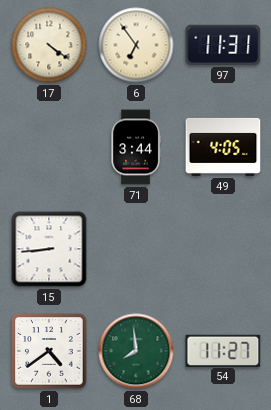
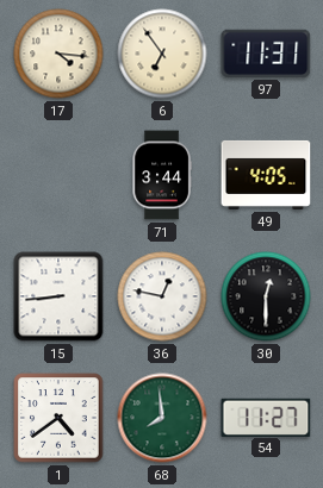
17: 4:21 -> 4:16
36: none -> 12:47
30: none -> 12:30
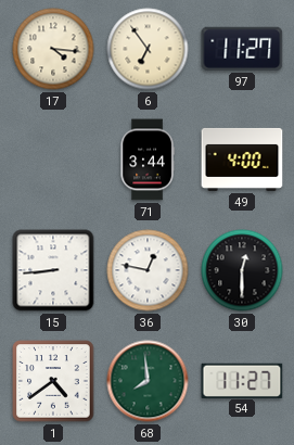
97: 11:31 -> 11:27
49: 4:05 -> 4:00
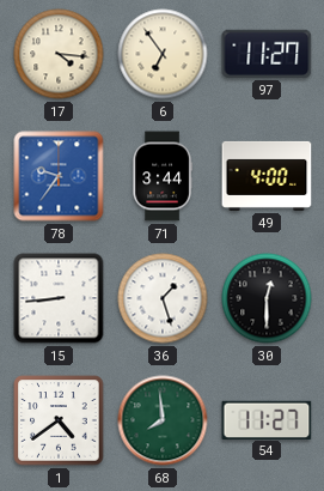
78: none -> 9:36
36: 12:47 -> 1:27
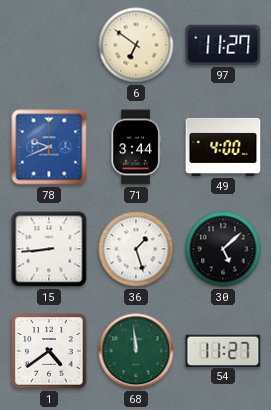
17: 4:16 -> none
6: 6:54 -> 6:51
78: 9:36 -> 9:41
30: 12:30 -> 5:08
68: 7:59 -> 11:59
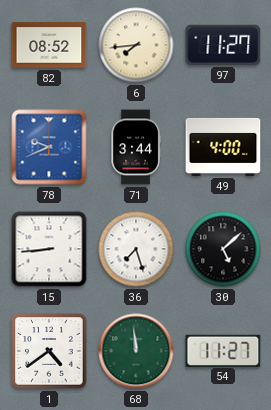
82: none -> 08:52
6: 6:51 -> 7:44
36: 1:27 -> 7:27
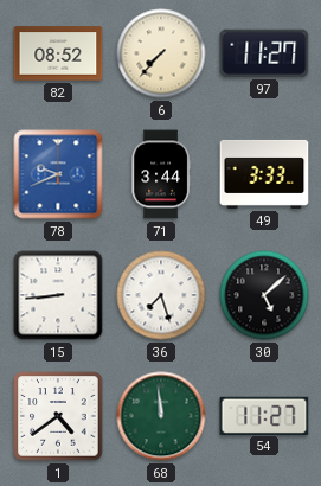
6: 7:44 -> 7:37
49: 4:00 -> 3:33
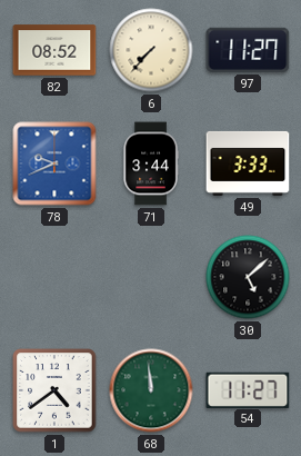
15: 8:44 -> none
36: 7:27 -> none
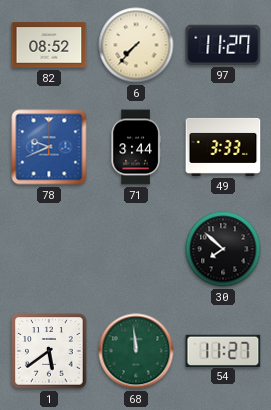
30: 5:08 -> 7:52
1: 4:39 -> 5:39
